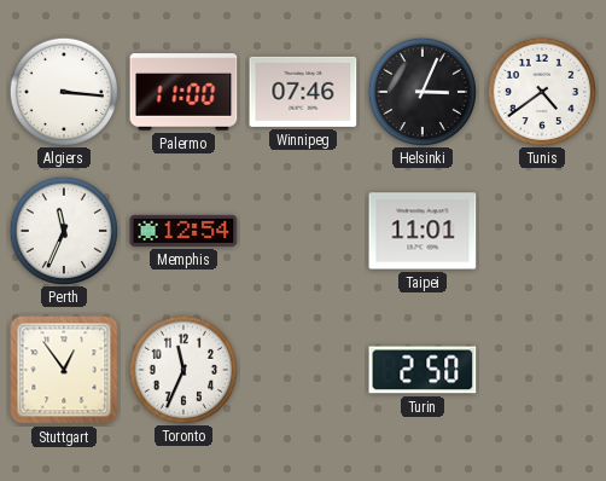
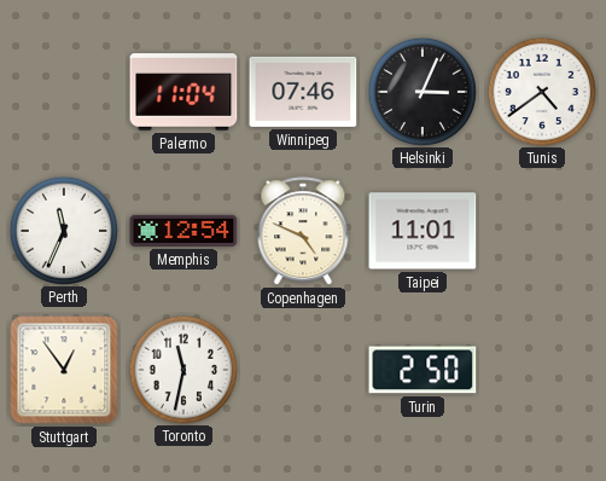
Algiers: 3:16 -> none
Palermo: 11:00 -> 11:04
Copenhagen: none -> 4:49
Toronto: 11:34 -> 11:32
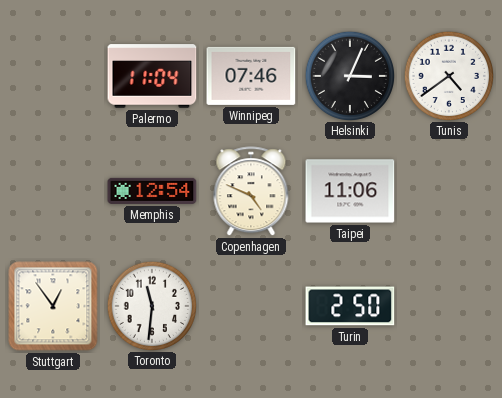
Perth: 11:34 -> none
Taipei: 11:01 -> 11:06
Toronto: 11:32 -> 11:31
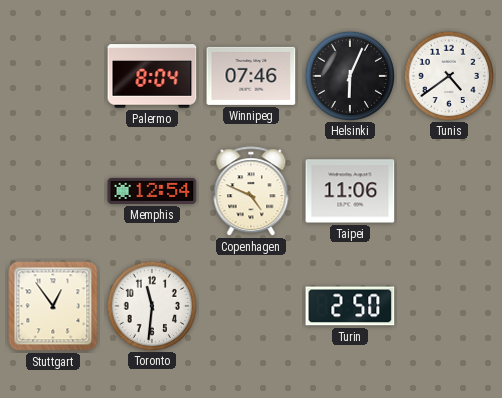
Palermo: 11:04 -> 8:04
Helsinki: 3:04 -> 6:04
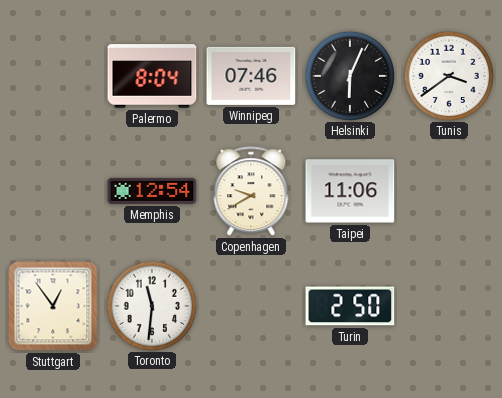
Tunis: 4:39 -> 3:39
Copenhagen: 4:49 -> 9:40
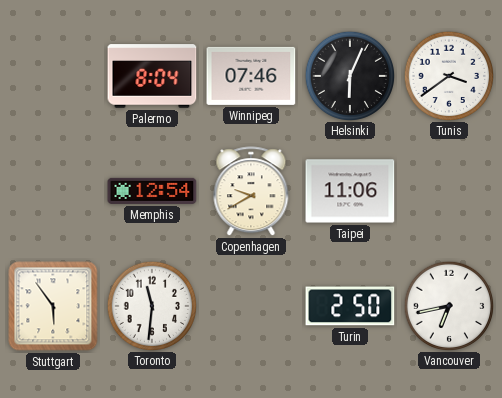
Stuttgart: 12:54 -> 5:54
Vancouver: none -> 6:43
